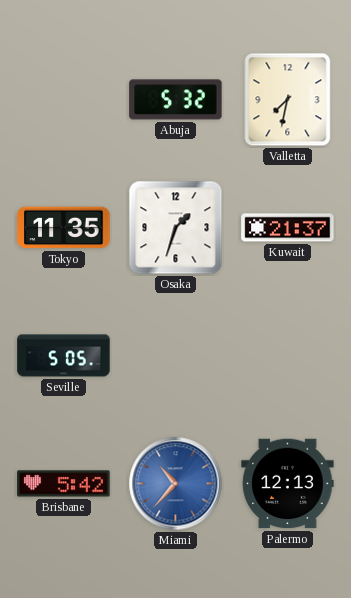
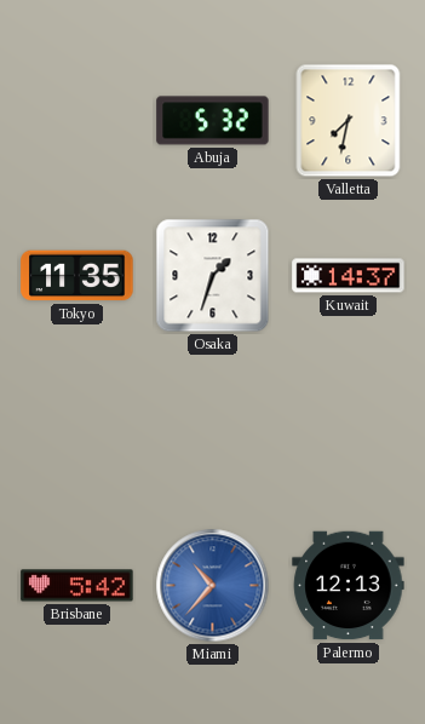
Kuwait: 21:37 -> 14:37
Seville: 5:05 -> none
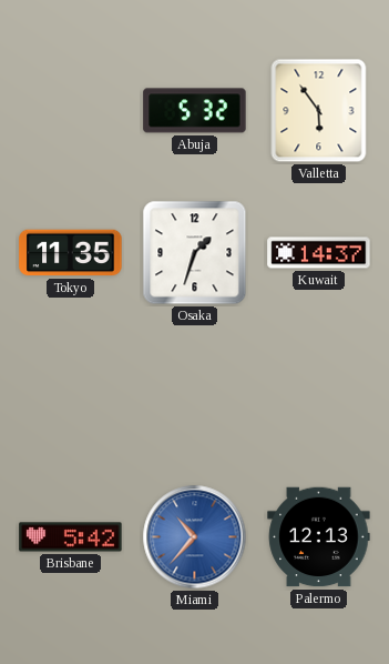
Valletta: 7:32 -> 5:54
